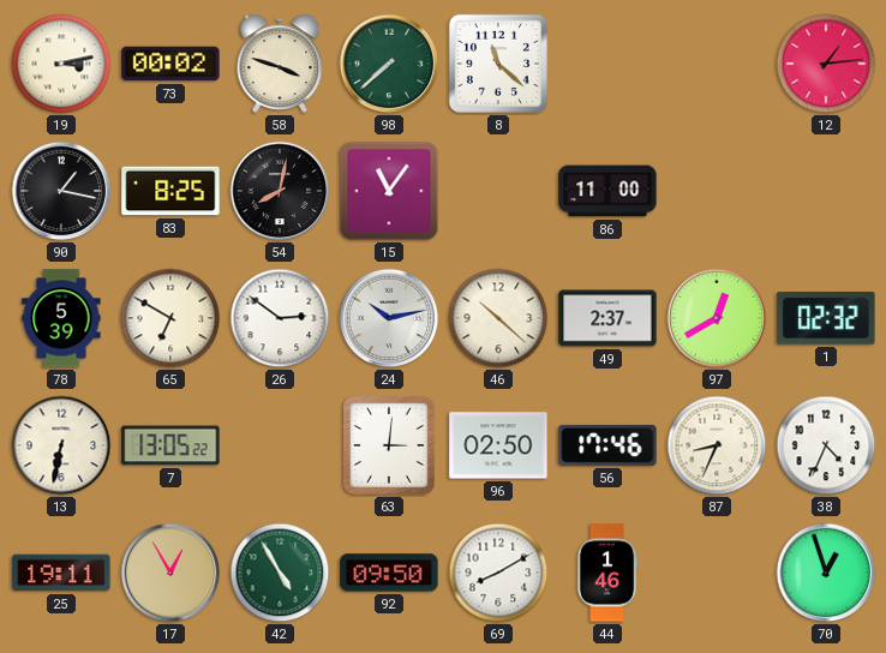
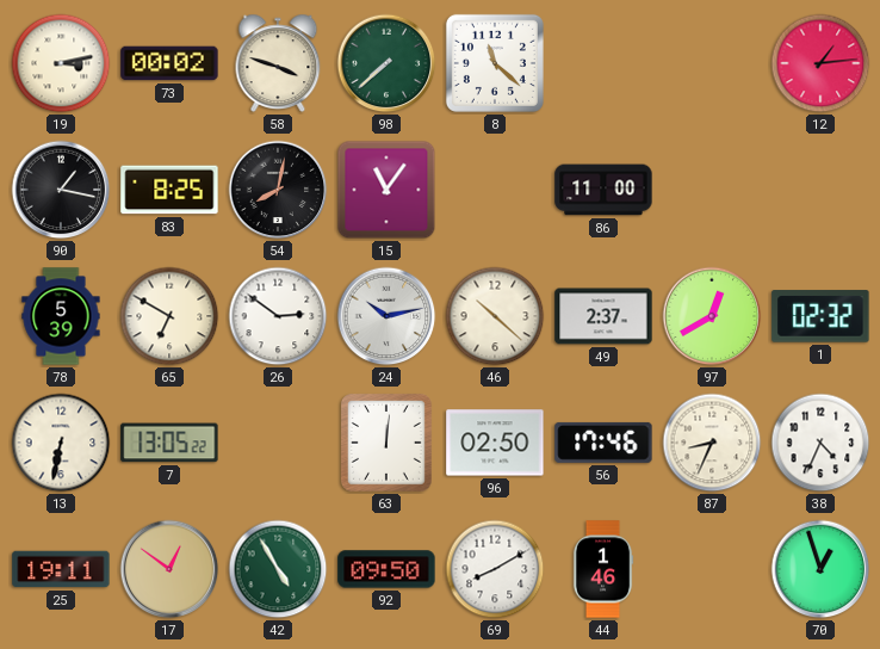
63: 3:01 -> 12:01
17: 12:55 -> 12:51
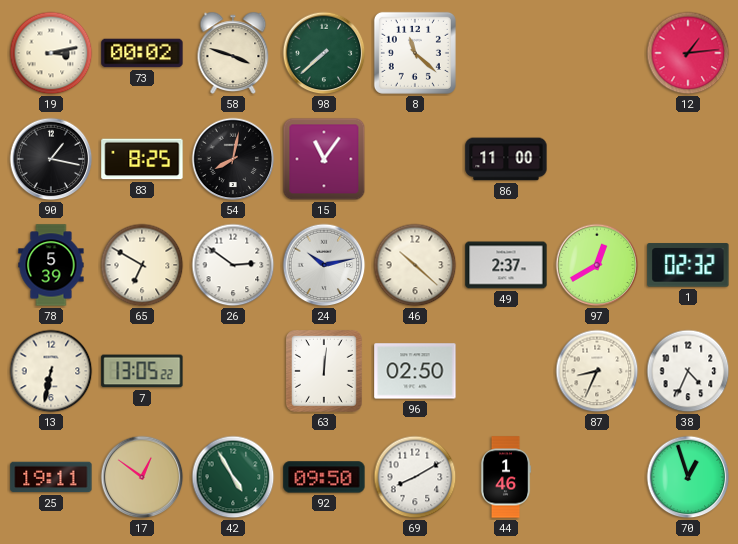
56: 17:46 -> none
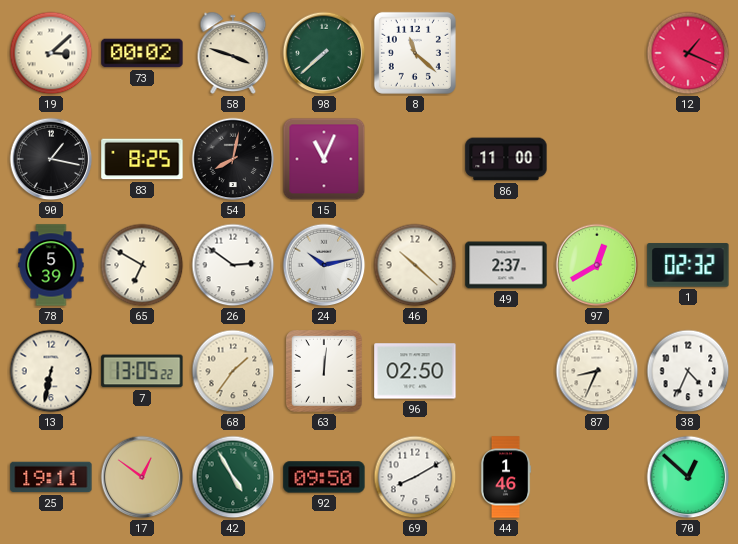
19: 3:13 -> 3:08
12: 1:14 -> 1:19
15: 11:06 -> 11:04
68: none -> 1:36
70: 12:57 -> 12:52
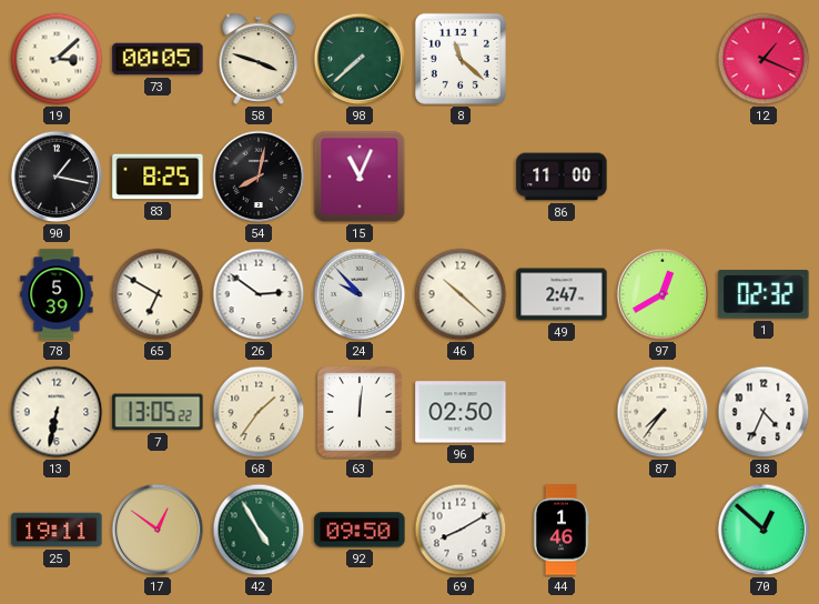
73: 00:02 -> 00:05
24: 10:13 -> 9:53
49: 2:37 -> 2:47
87: 8:34 -> 7:36
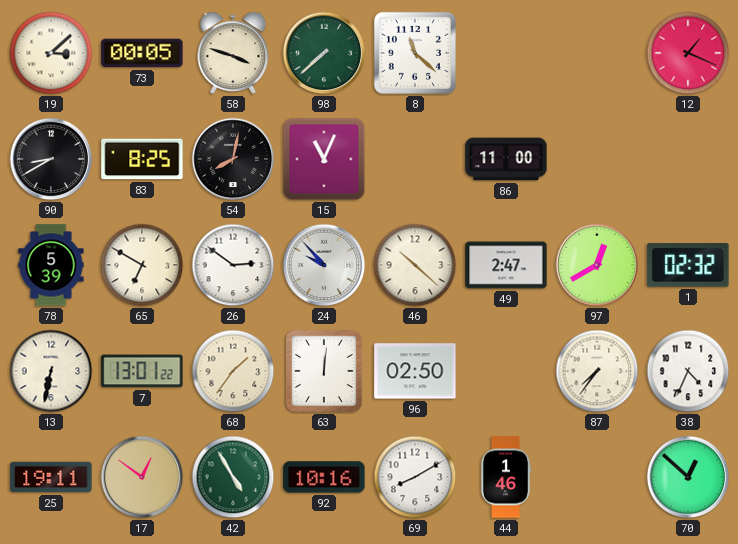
90: 1:17 -> 8:40
7: 13:05 -> 13:01
92: 09:50 -> 10:16
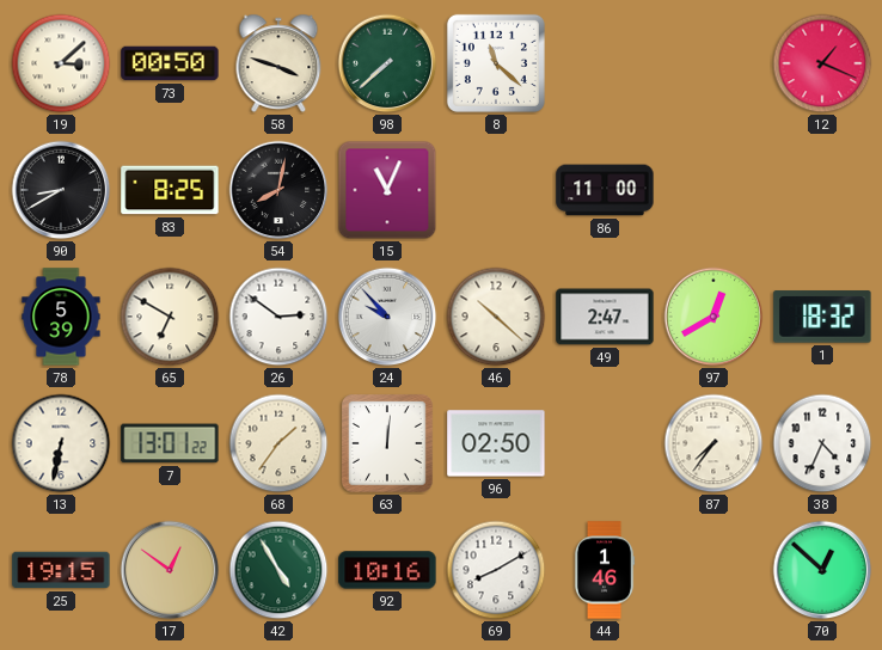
73: 00:05 -> 00:50
1: 02:32 -> 18:32
25: 19:11 -> 19:15
